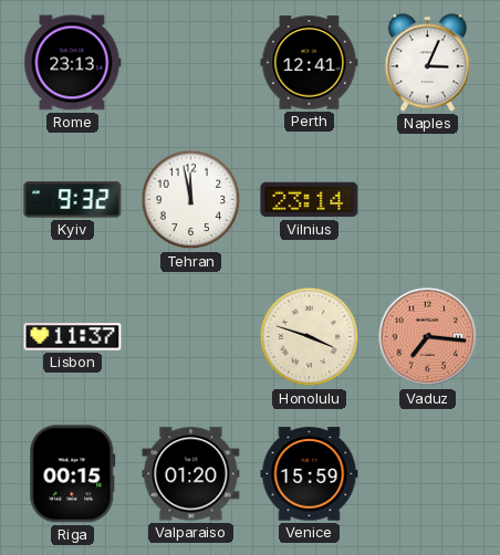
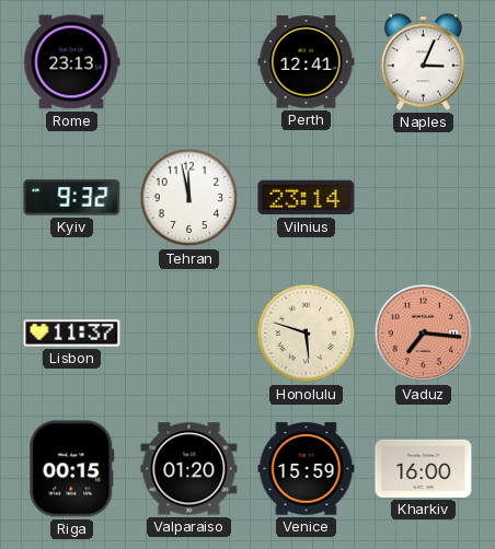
Honolulu: 3:48 -> 5:48
Kharkiv: none -> 16:00
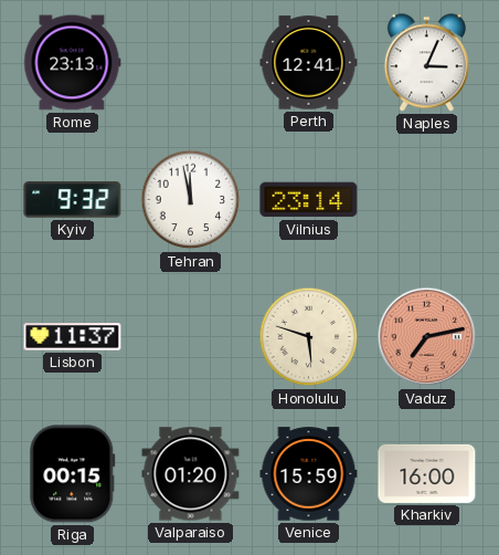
Vaduz: 7:16 -> 7:13
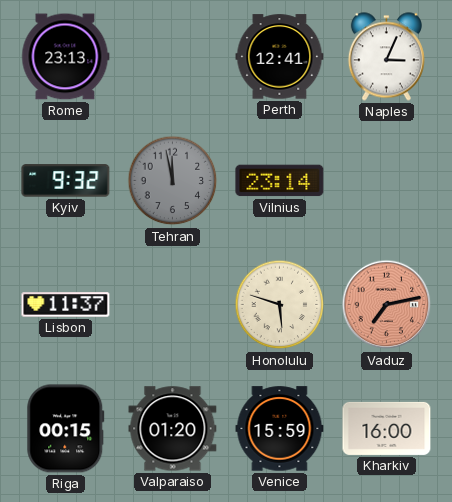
Tehran dial: white -> grey
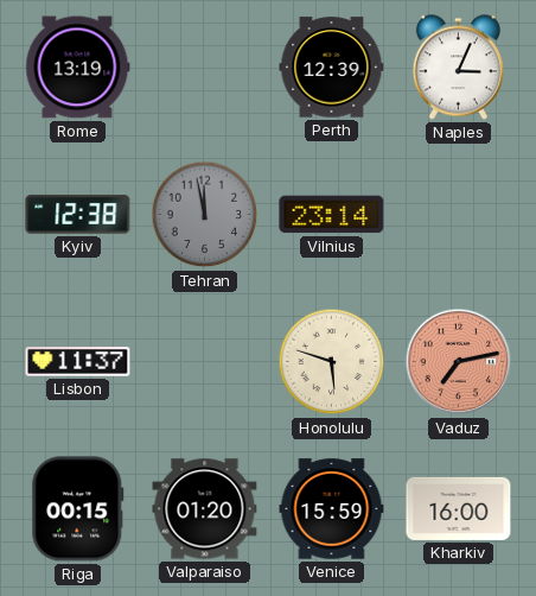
Rome: 23:13 -> 13:19
Perth: 12:41 -> 12:39
Kyiv: 9:32 -> 12:38
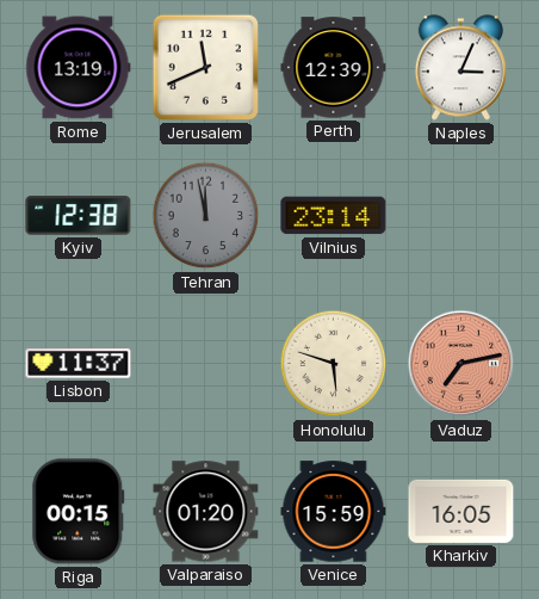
Jerusalem: none -> 11:41
Kharkiv: 16:00 -> 16:05
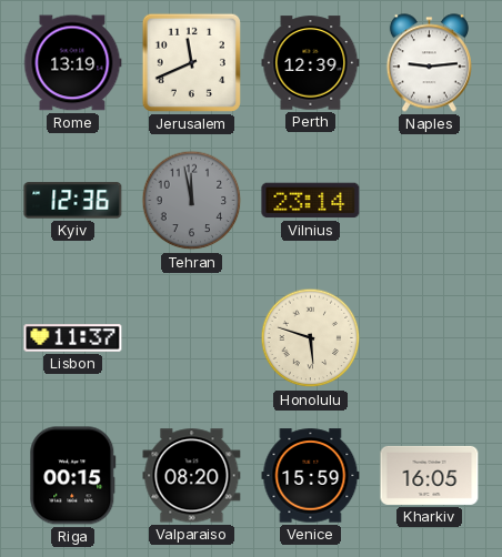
Naples: 3:04 -> 9:14
Kyiv: 12:38 -> 12:36
Vaduz: 7:13 -> none
Valparaiso: 01:20 -> 08:20
